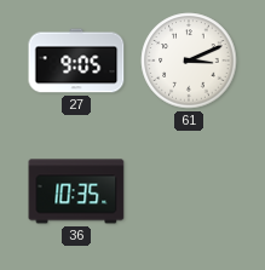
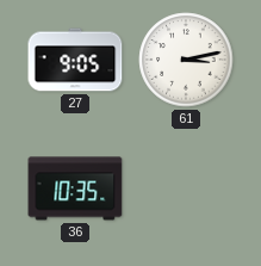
61: 3:11 -> 3:13
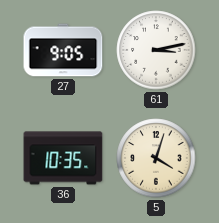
5: none -> 4:03
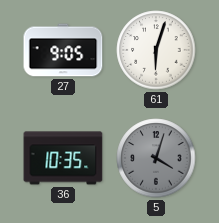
61: 3:13 -> 6:03
5 dial: cream -> grey
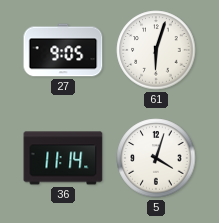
36: 10:35 -> 11:14
5 dial: grey -> white
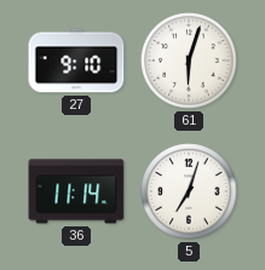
27: 9:05 -> 9:10
5: 4:03 -> 7:03
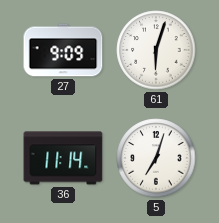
27: 9:10 -> 9:09
